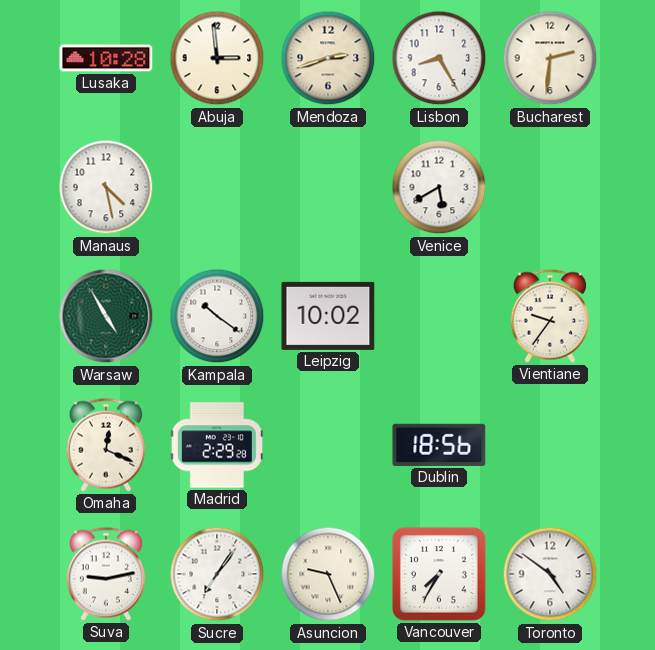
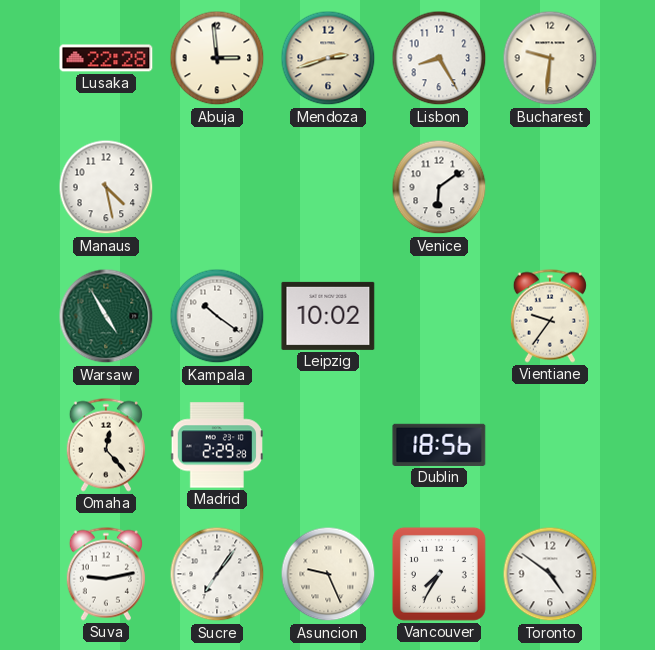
Lusaka: 10:28 -> 22:28
Bucharest: 2:31 -> 9:31
Venice: 5:40 -> 6:09
Omaha: 12:19 -> 12:23
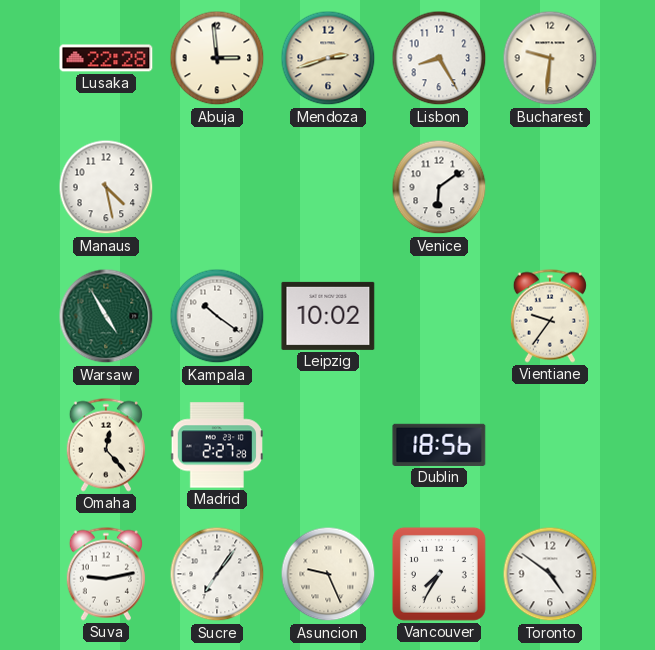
Madrid: 2:29 -> 2:27
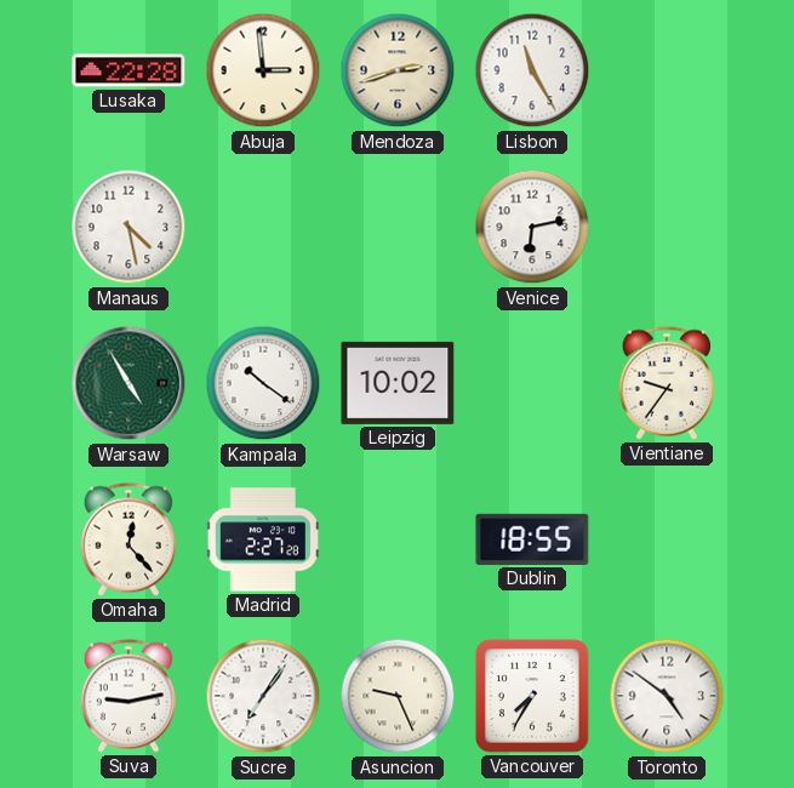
Lisbon: 8:25 -> 11:25
Bucharest: 9:31 -> none
Venice: 6:09 -> 6:13
Dublin: 18:56 -> 18:55
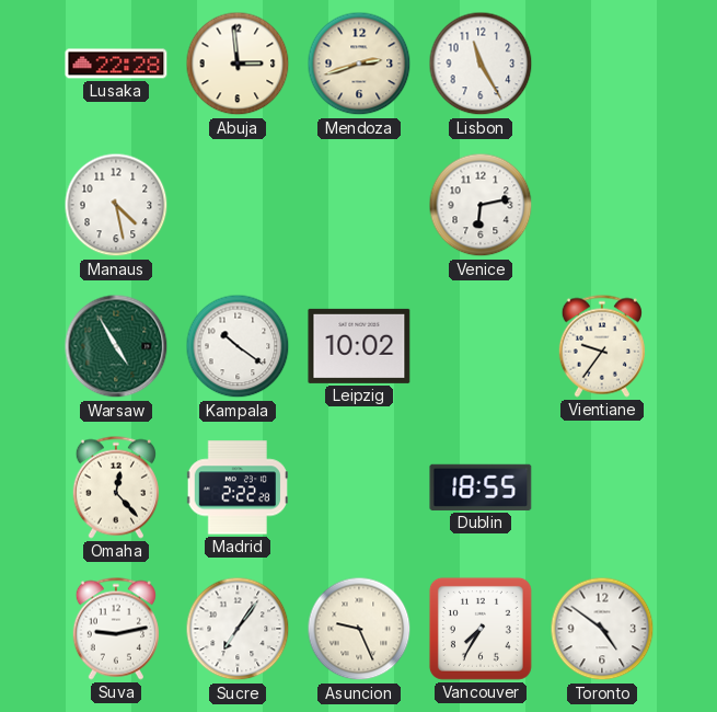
Madrid: 2:27 -> 2:22
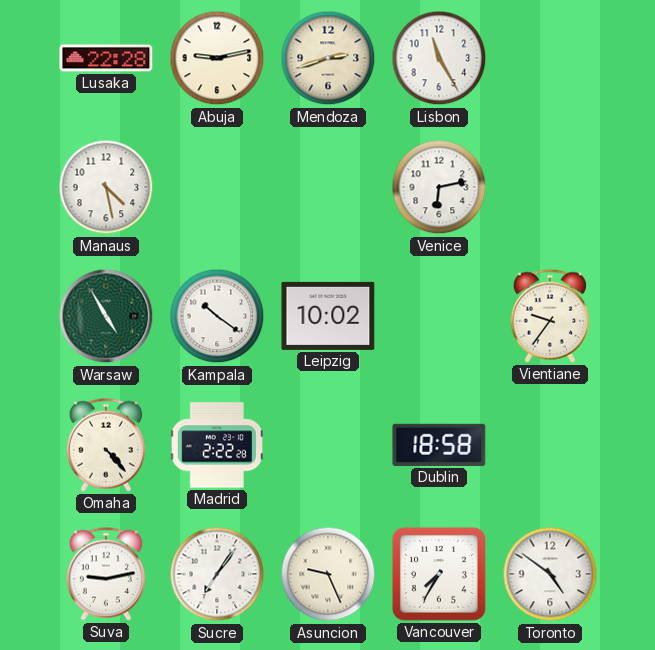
Abuja: 2:59 -> 9:13
Omaha: 12:23 -> 4:23
Dublin: 18:55 -> 18:58
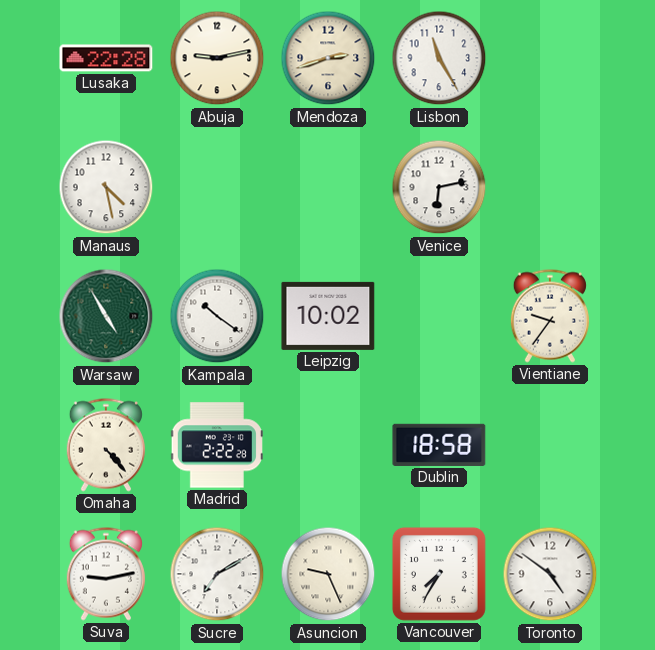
Sucre: 7:06 -> 7:10
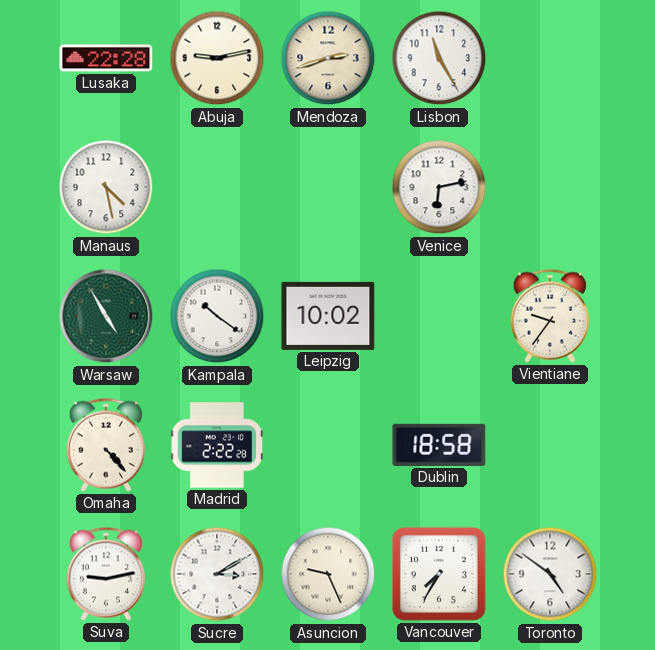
Sucre: 7:10 -> 3:10
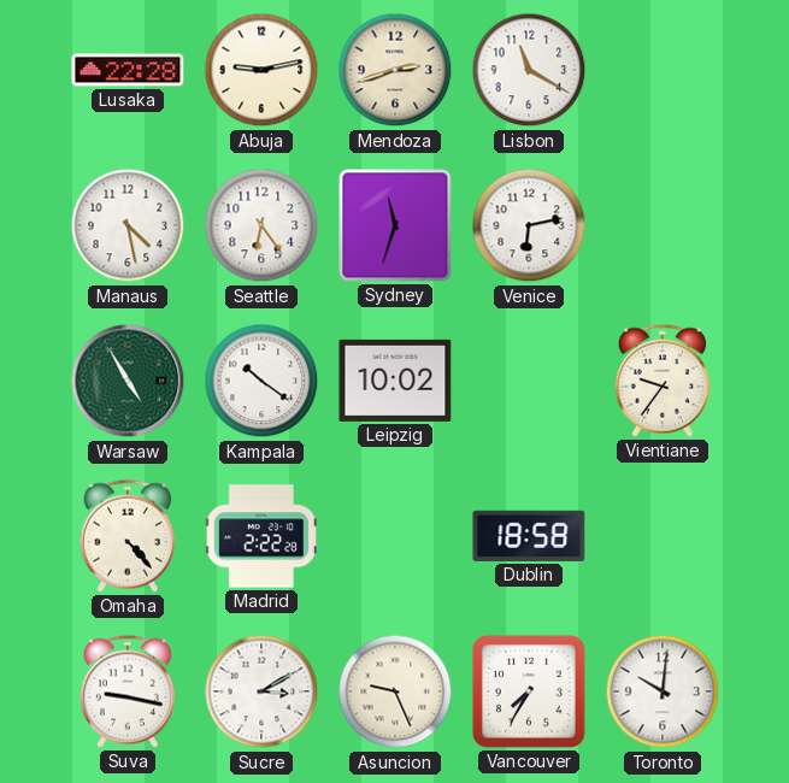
Lisbon: 11:25 -> 11:20
Seattle: none -> 6:24
Sydney: none -> 11:33
Suva: 9:13 -> 9:17
Toronto: 4:51 -> 10:01
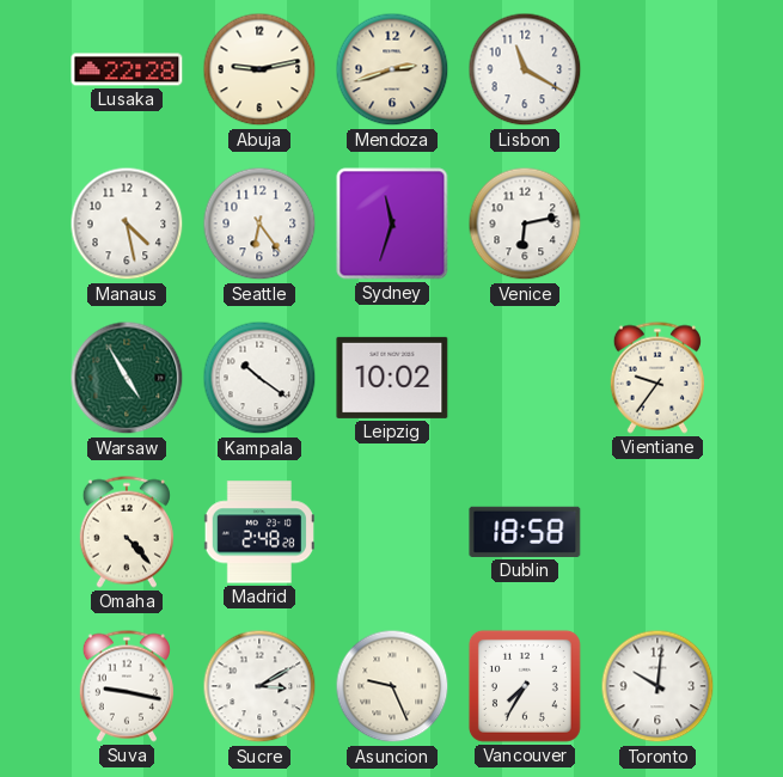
Madrid: 2:22 -> 2:48
